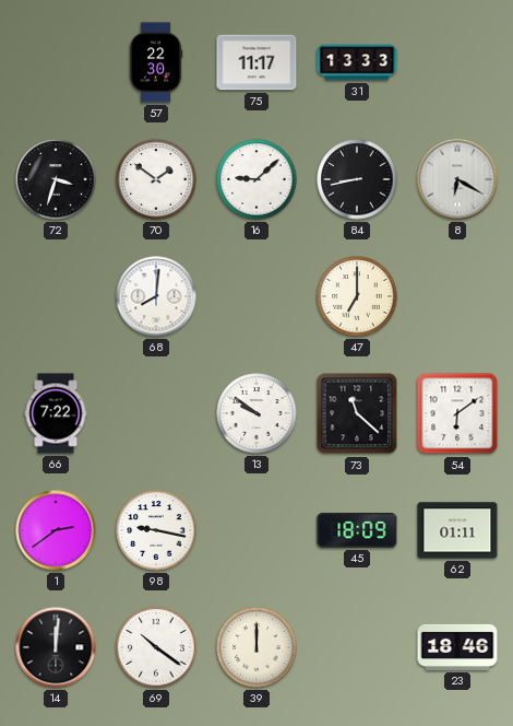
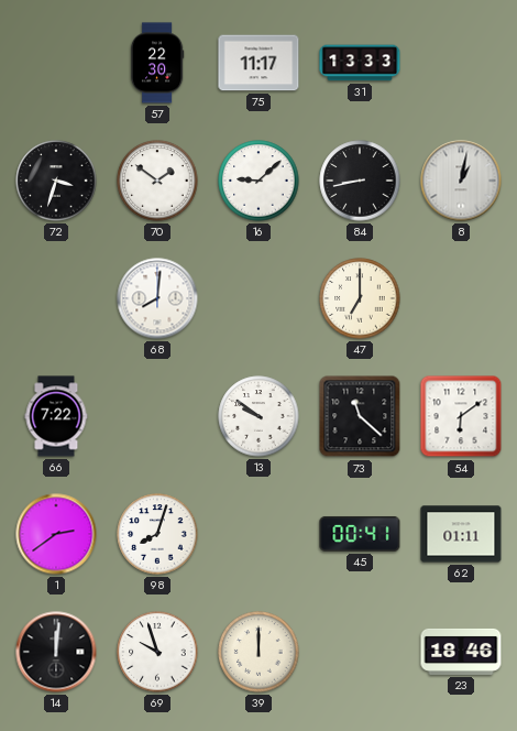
8: 6:20 -> 1:02
98: 9:17 -> 8:03
45: 18:09 -> 00:41
69: 10:21 -> 9:57
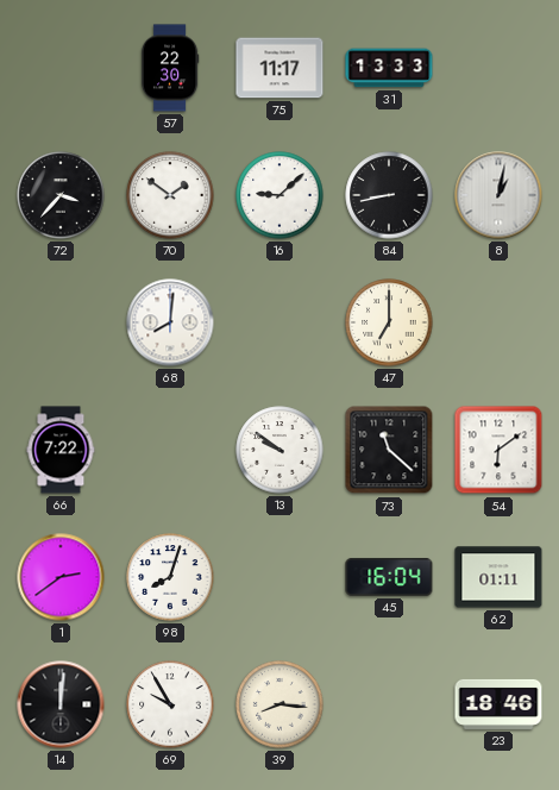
72: 3:33 -> 3:37
45: 00:41 -> 16:04
69: 9:57 -> 9:55
39: 12:00 -> 8:16
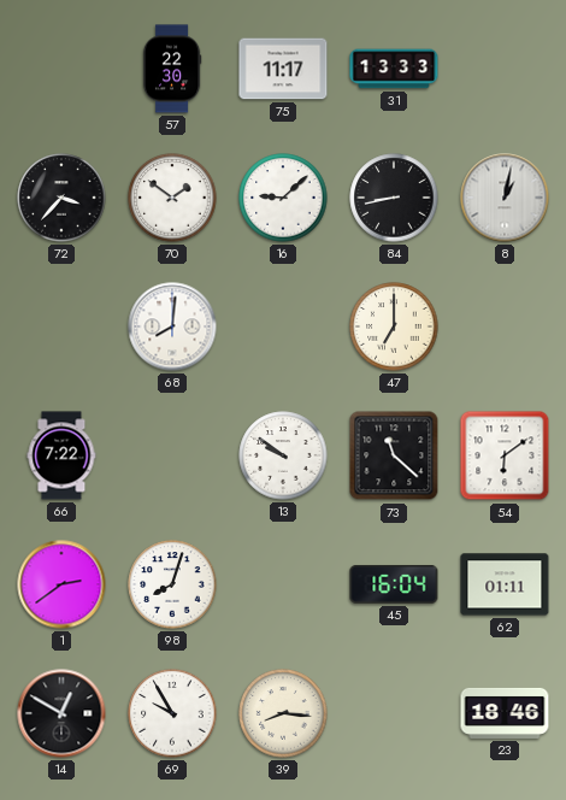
14: 12:01 -> 12:50
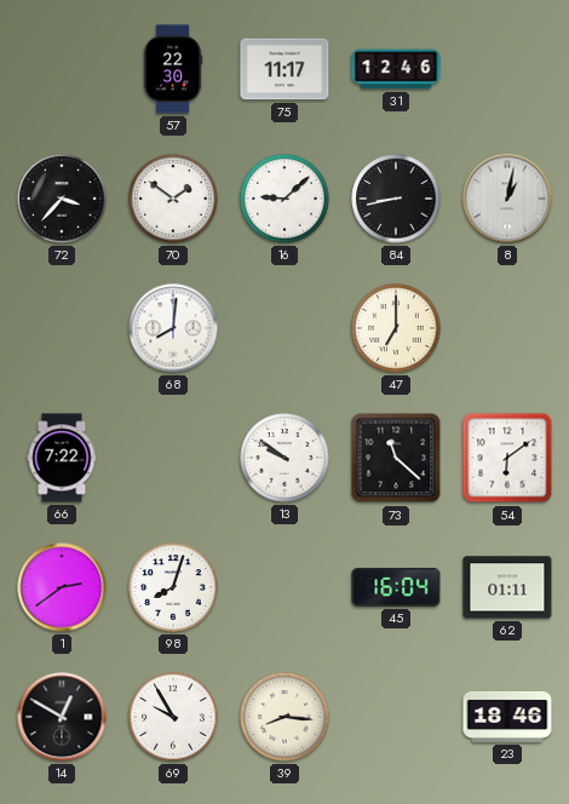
31: 13:33 -> 12:46
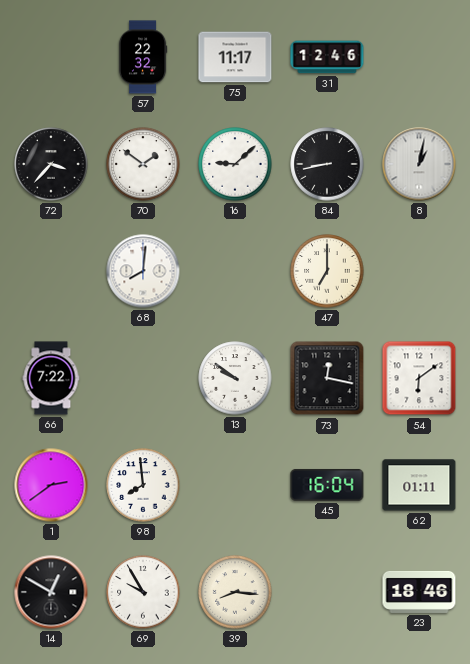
57: 22:30 -> 22:32
73: 11:22 -> 12:17
98: 8:03 -> 7:59
